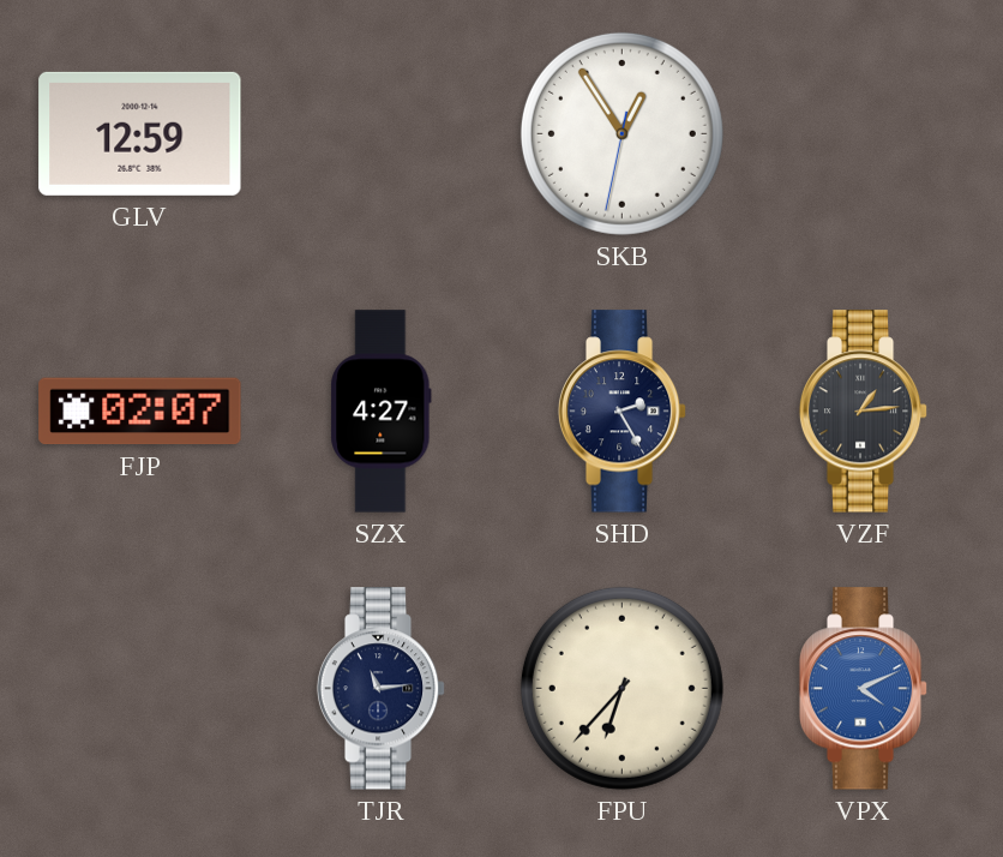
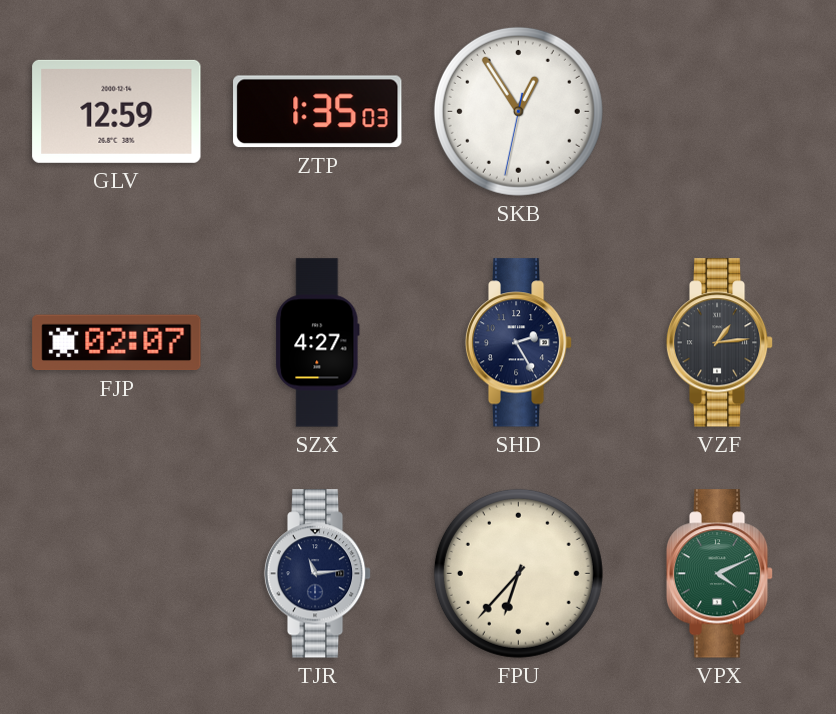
ZTP: none -> 1:35
VPX dial: blue -> green
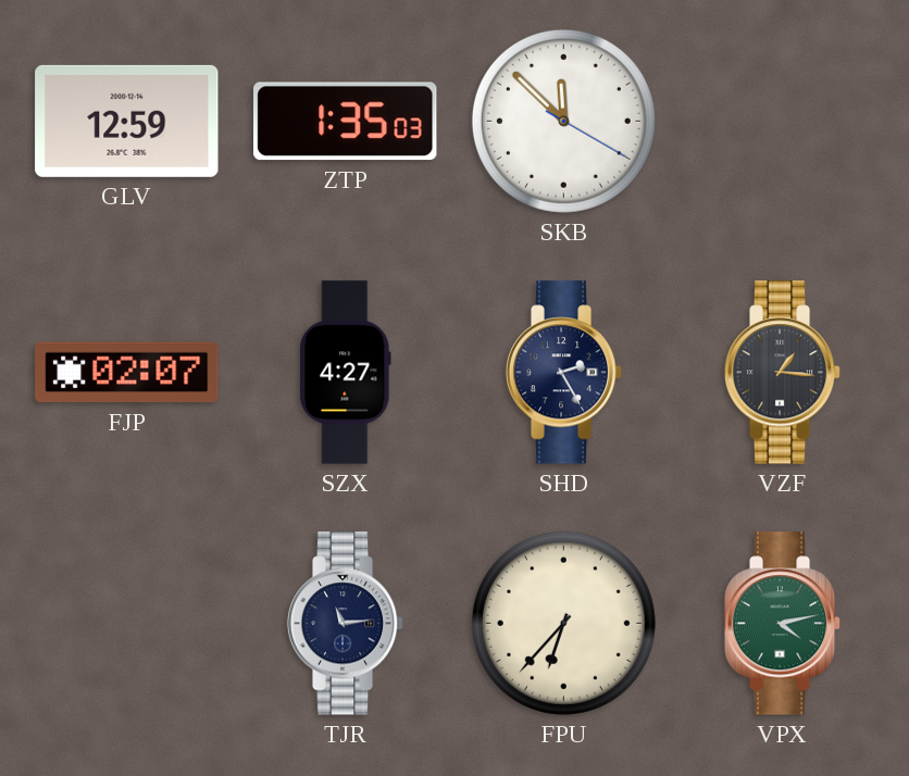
SKB: 12:54 -> 11:52
VZF: 1:14 -> 1:16
VPX: 4:11 -> 4:13
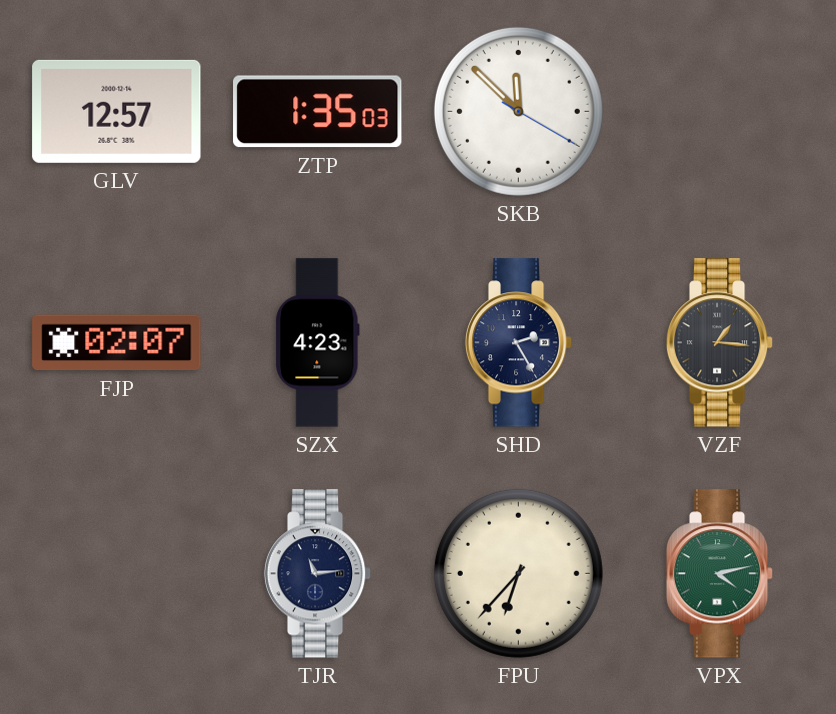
GLV: 12:59 -> 12:57
SZX: 4:27 -> 4:23
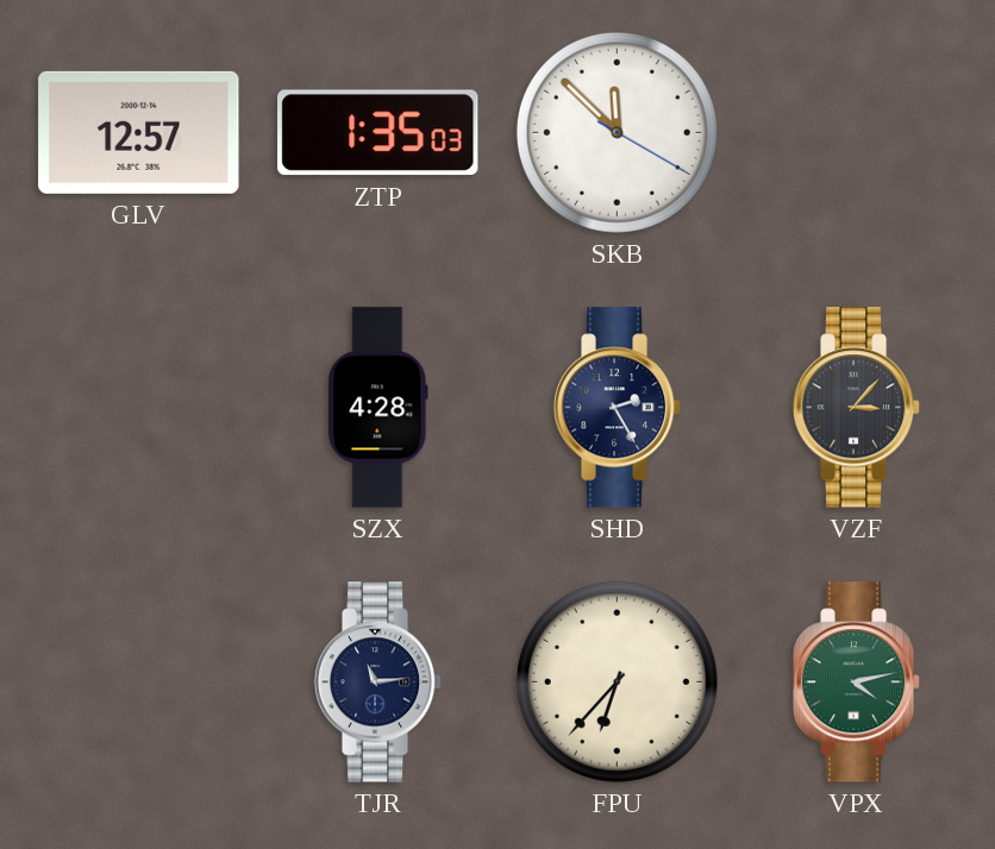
FJP: 02:07 -> none
SZX: 4:23 -> 4:28
VZF: 1:16 -> 3:07
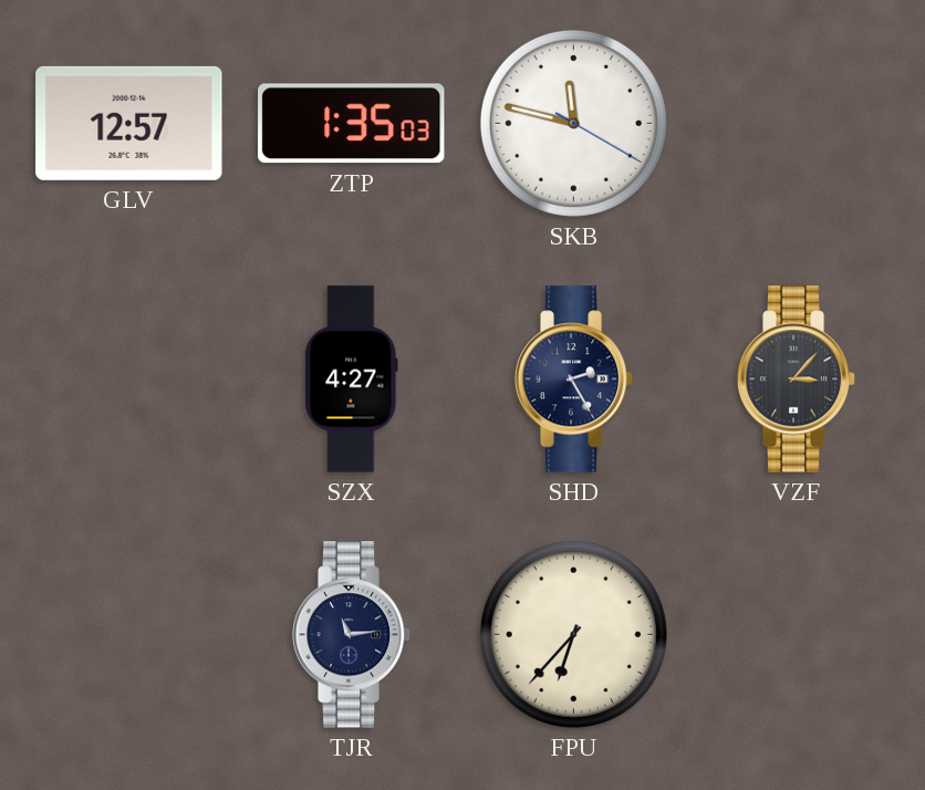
SKB: 11:52 -> 11:47
SZX: 4:28 -> 4:27
VPX: 4:13 -> none
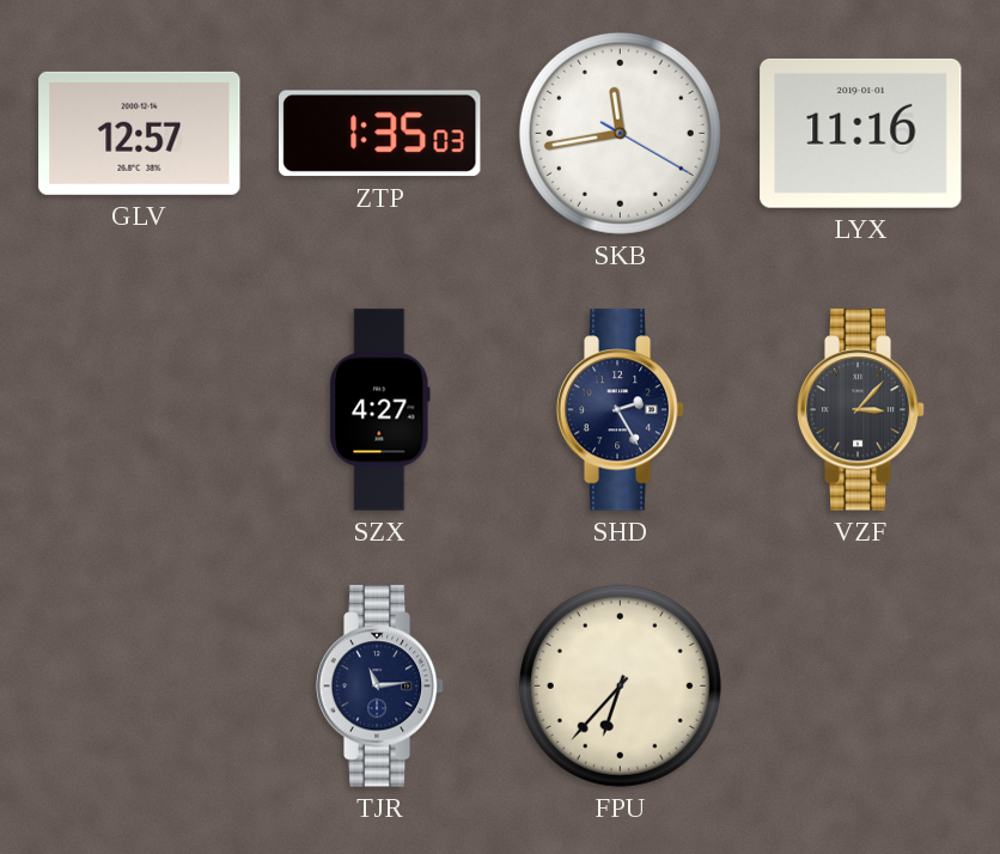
SKB: 11:47 -> 11:43
LYX: none -> 11:16
